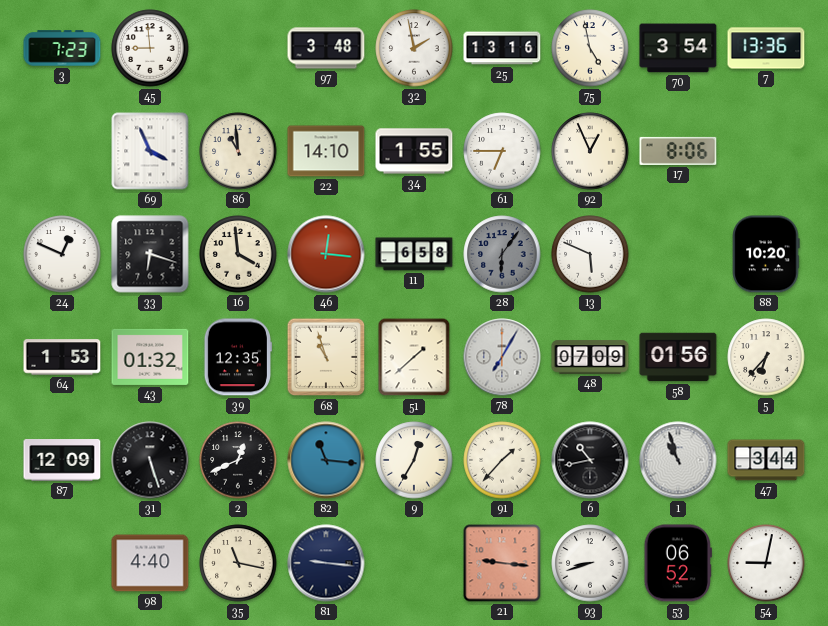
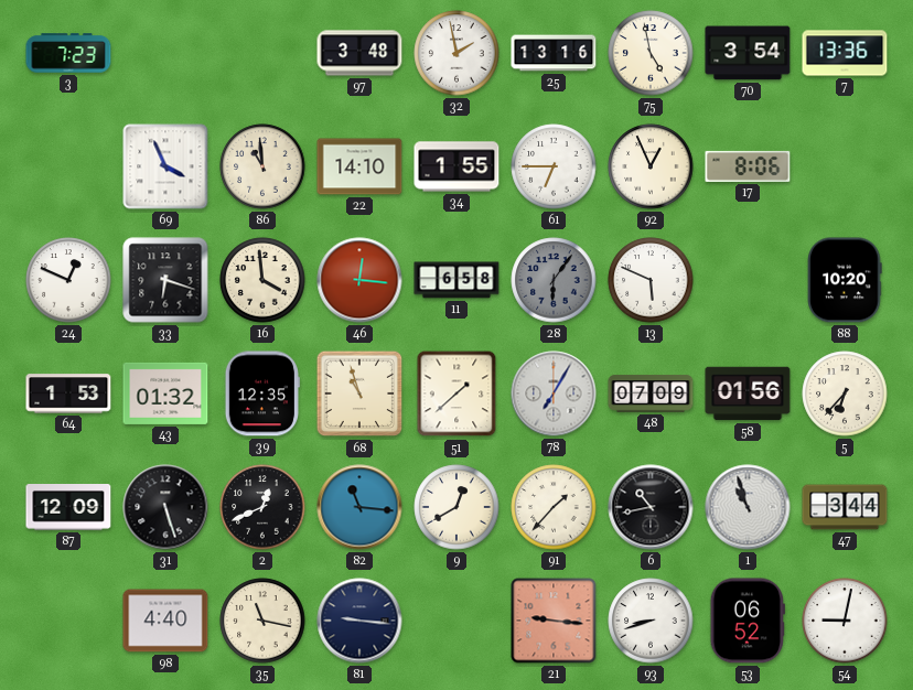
45: 8:59 -> none
9: 12:35 -> 12:40
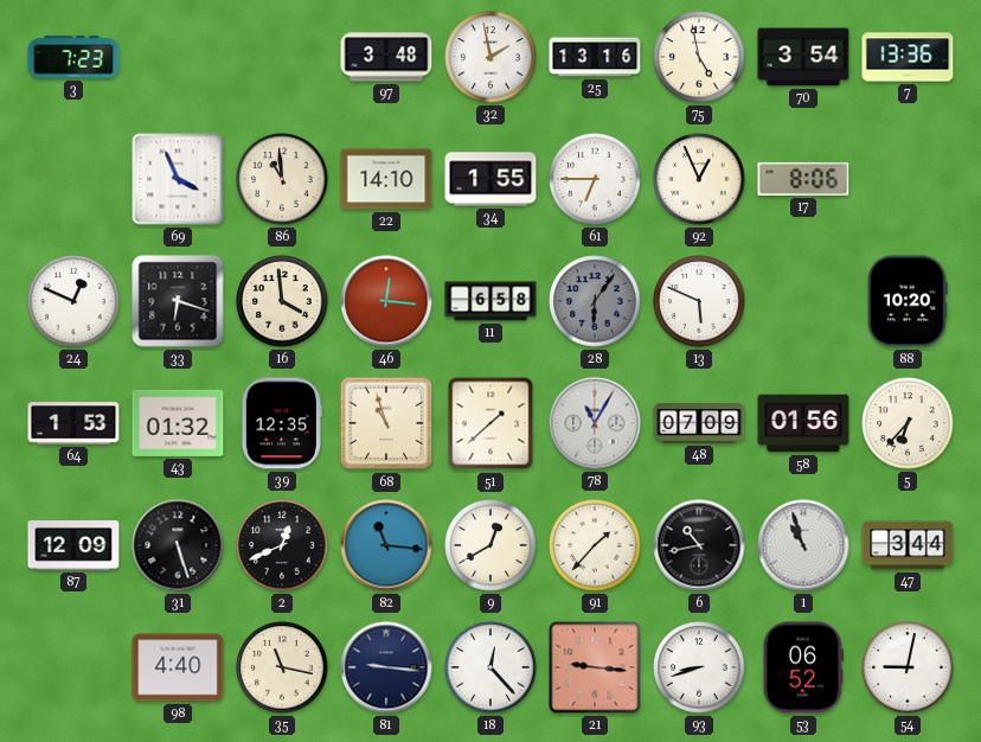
78: 7:05 -> 11:05
18: none -> 12:23
